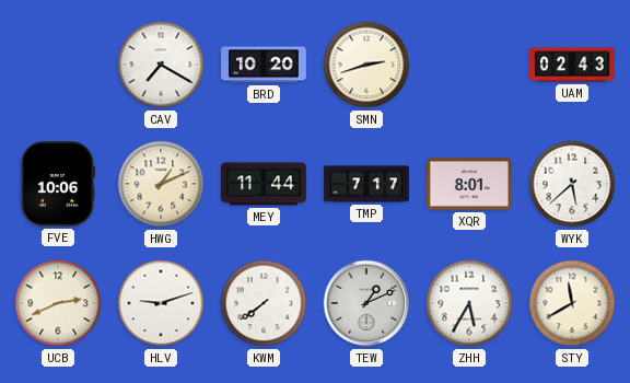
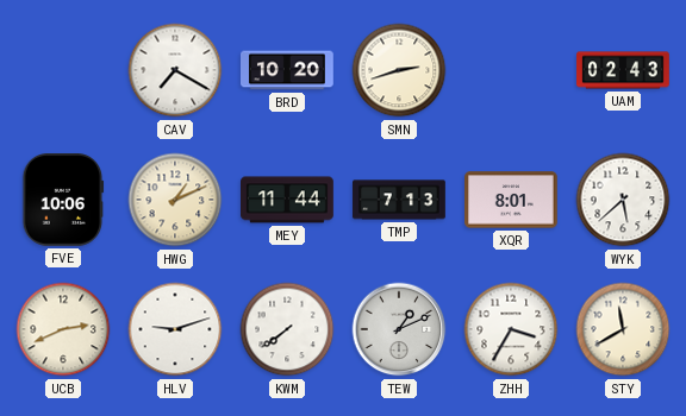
TMP: 7:17 -> 7:13
ZHH: 5:35 -> 3:35
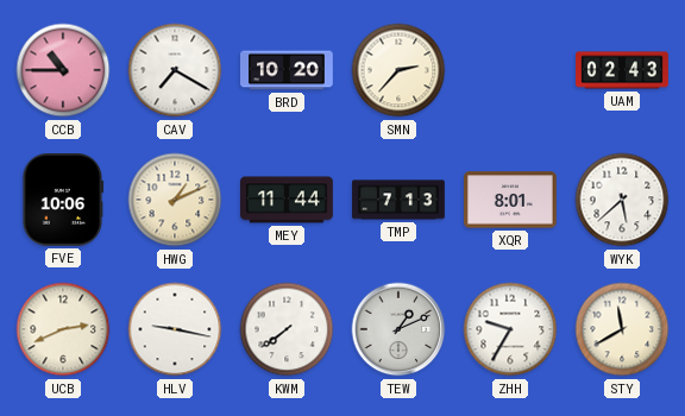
CCB: none -> 10:45
SMN: 2:42 -> 2:37
HLV: 9:12 -> 9:17
ZHH: 3:35 -> 9:35
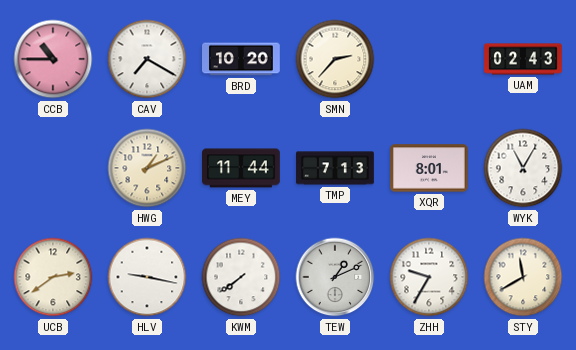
FVE: 10:06 -> none
WYK: 5:38 -> 11:05
UCB: 2:41 -> 2:39
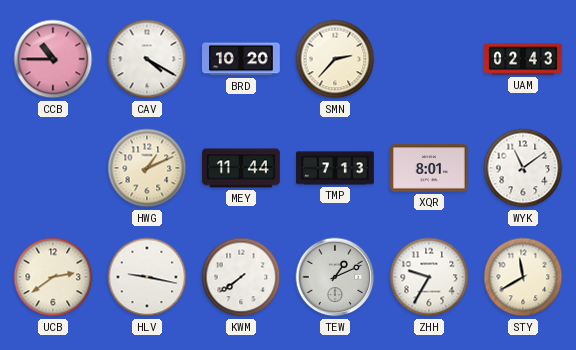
CAV: 7:20 -> 4:20
WYK: 11:05 -> 11:09
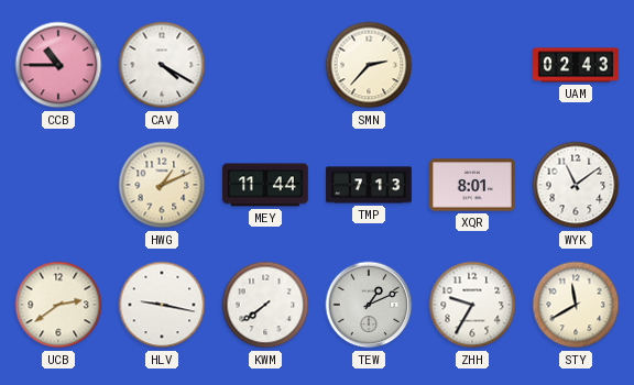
BRD: 10:20 -> none
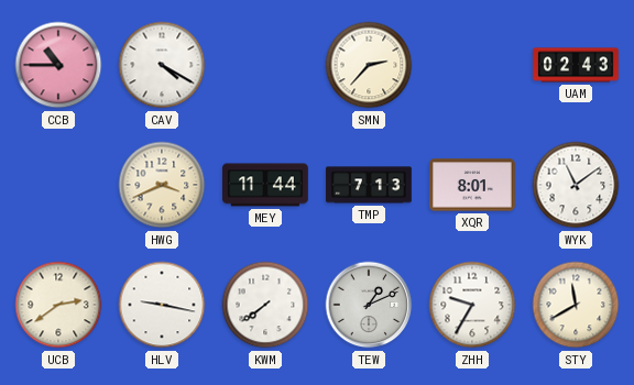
HWG: 1:11 -> 3:41
